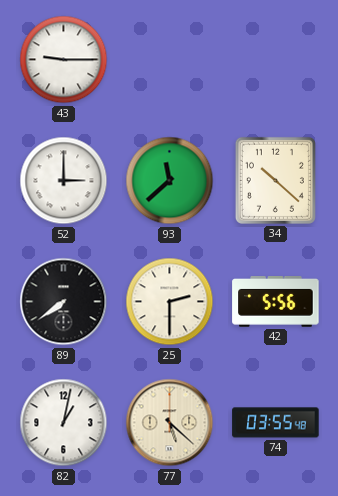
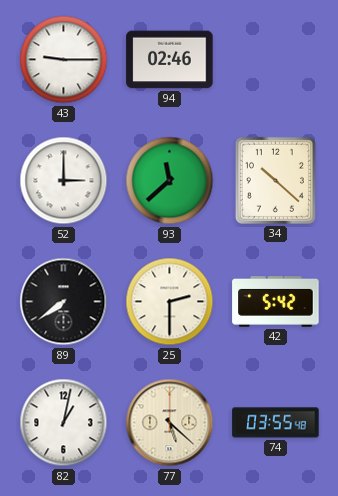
94: none -> 02:46
42: 5:56 -> 5:42
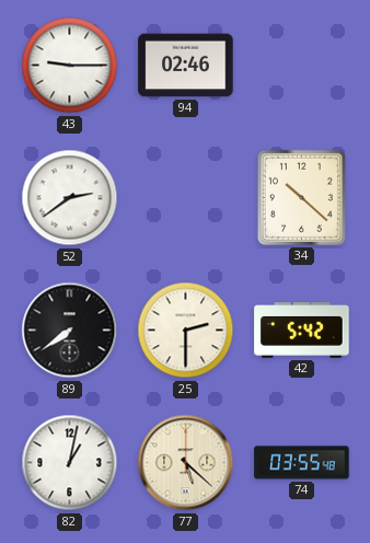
52: 3:00 -> 2:39
93: 11:38 -> none
